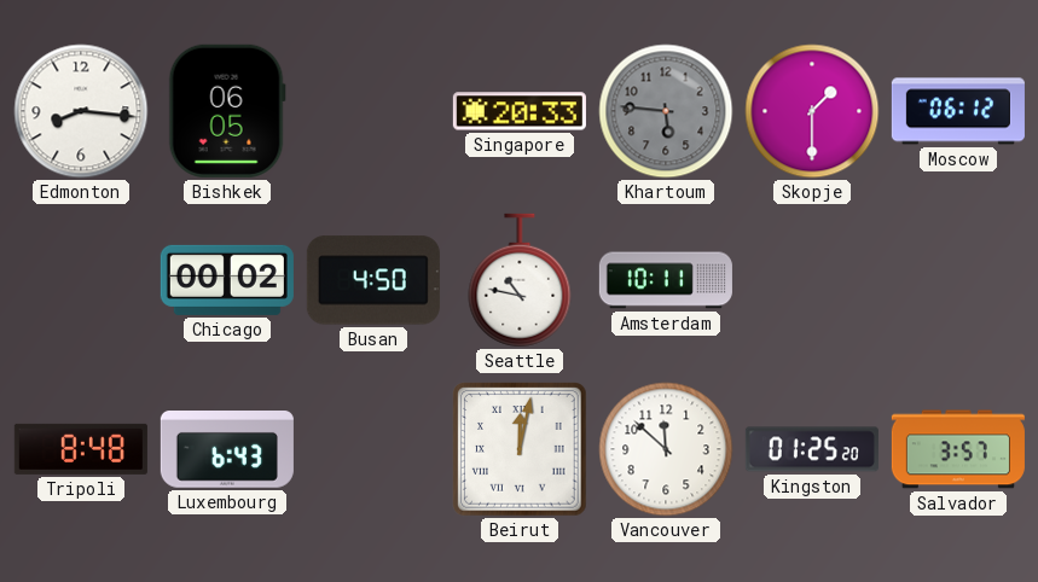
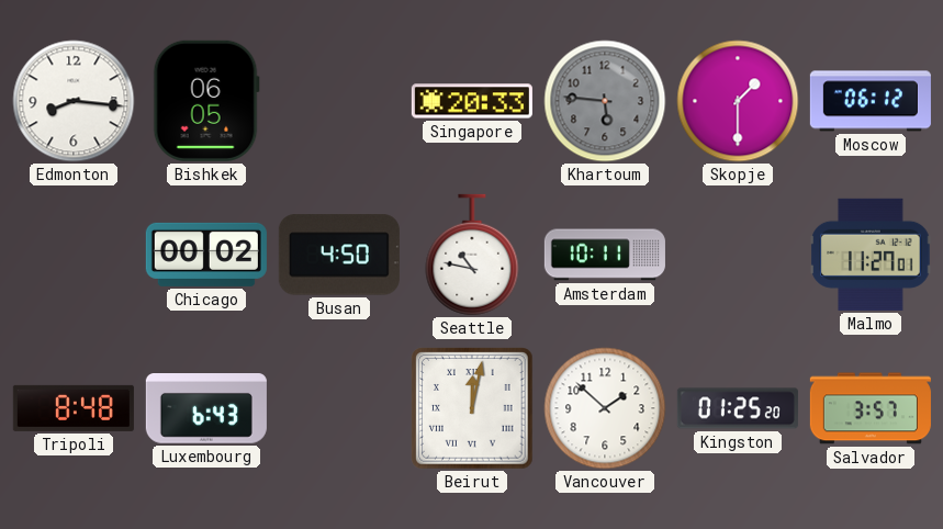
Malmo: none -> 11:27
Vancouver: 11:52 -> 1:52
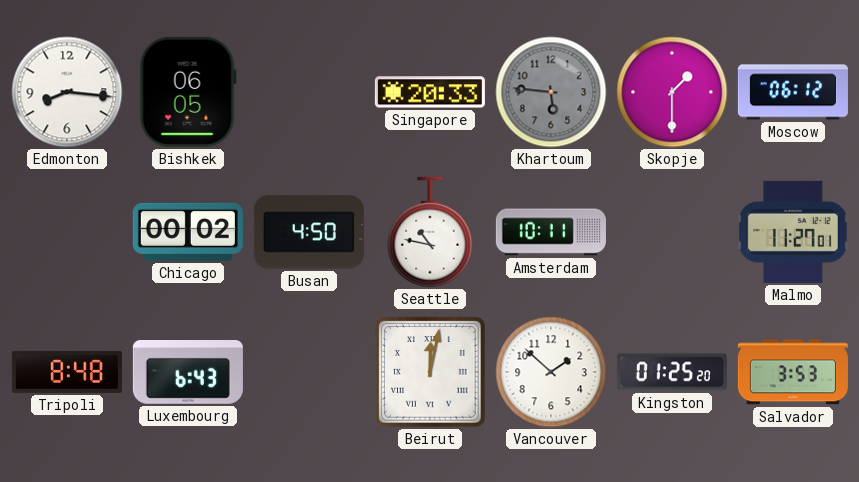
Salvador: 3:57 -> 3:53
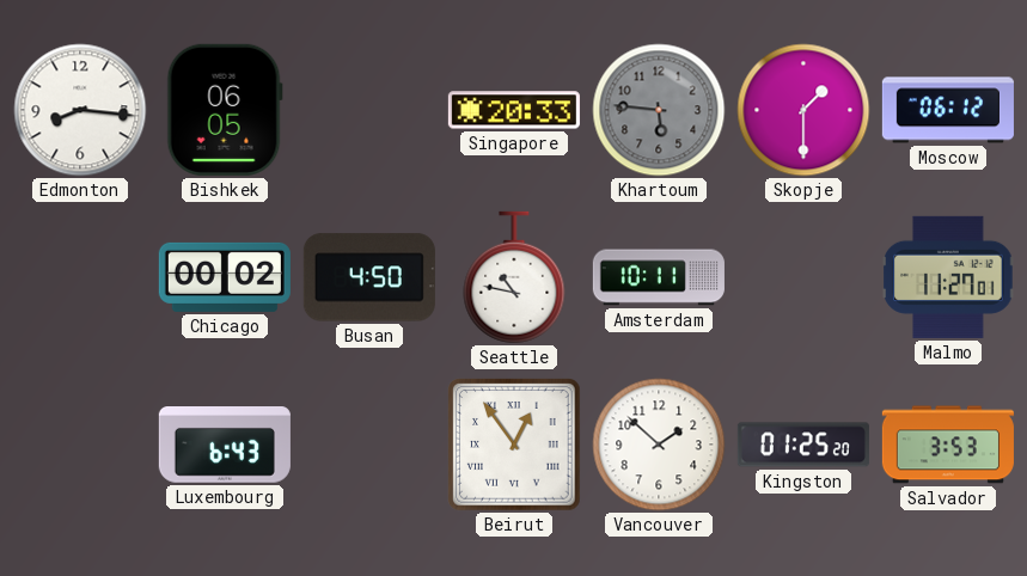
Tripoli: 8:48 -> none
Beirut: 12:02 -> 12:54
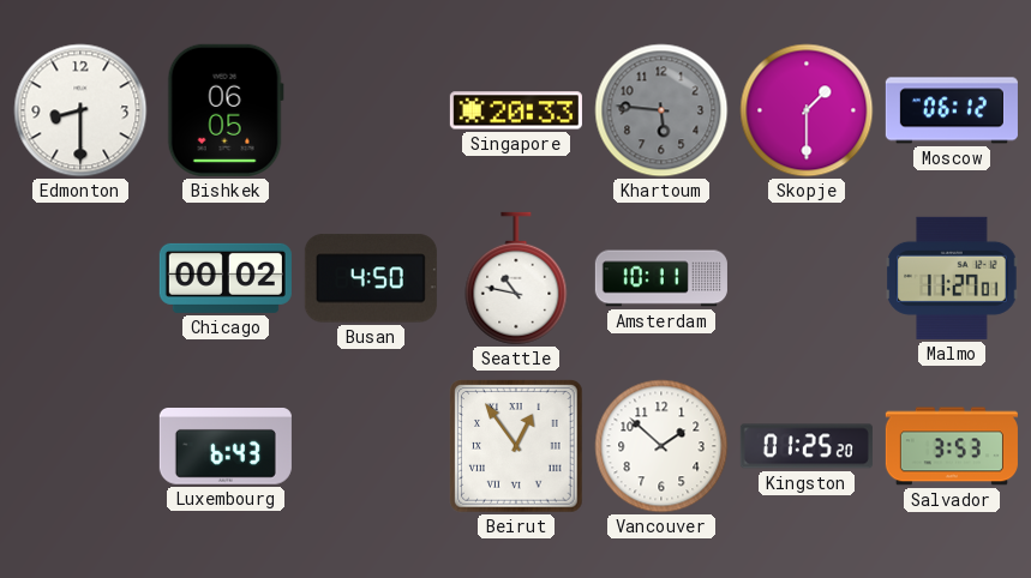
Edmonton: 8:16 -> 8:30
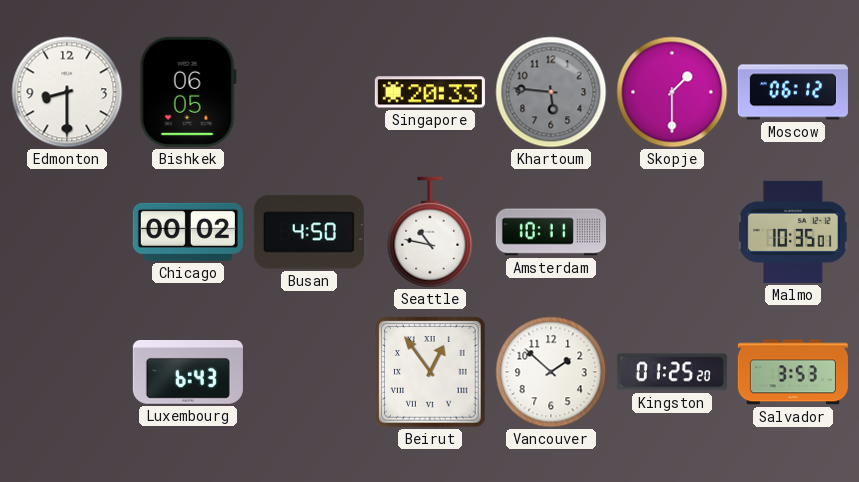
Malmo: 11:27 -> 10:35
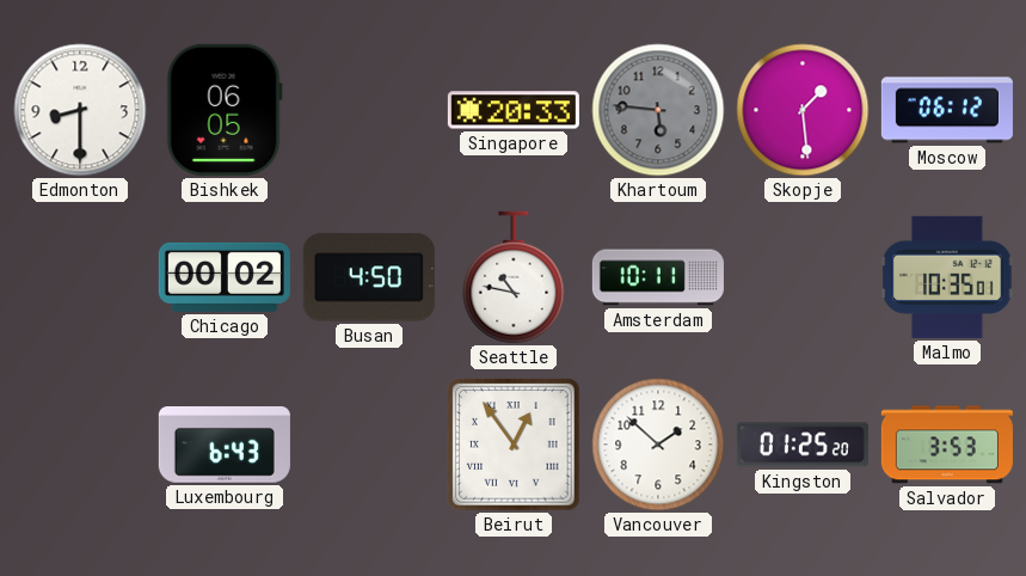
Skopje: 1:30 -> 1:29
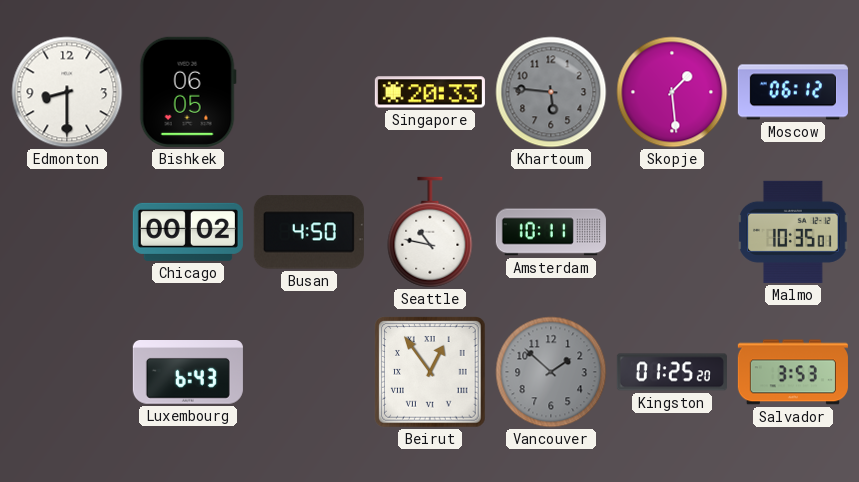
Vancouver dial: white -> grey
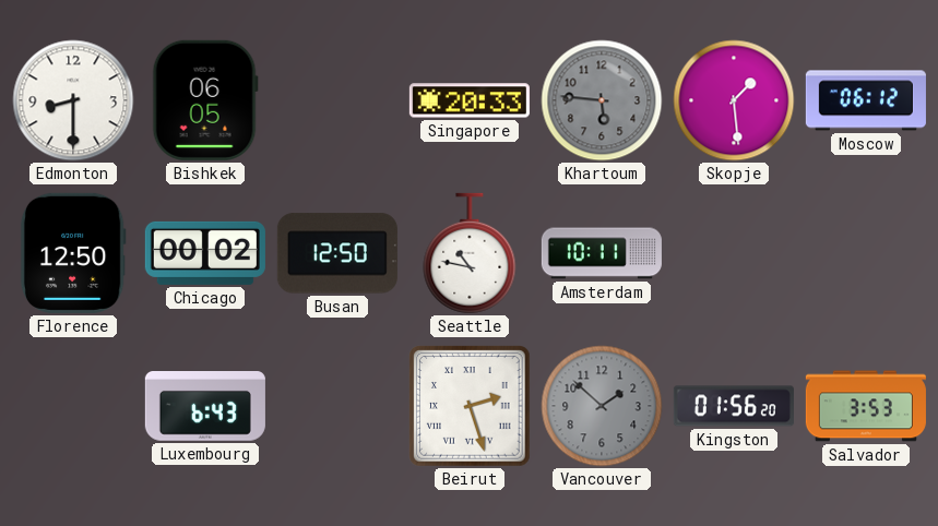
Florence: none -> 12:50
Busan: 4:50 -> 12:50
Malmo: 10:35 -> none
Beirut: 12:54 -> 2:27
Kingston: 01:25 -> 01:56
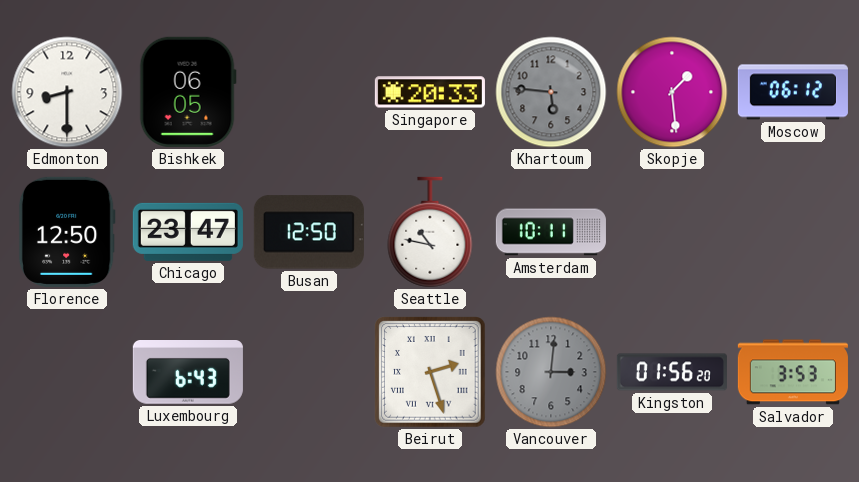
Chicago: 00:02 -> 23:47
Vancouver: 1:52 -> 3:01
